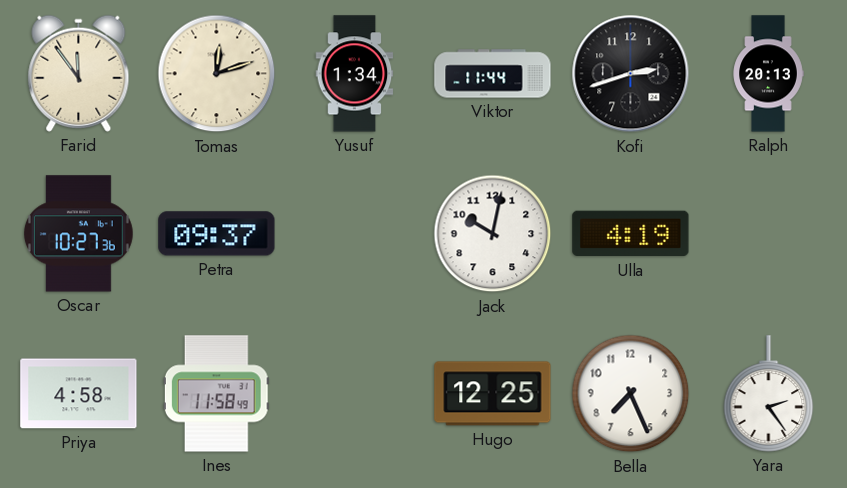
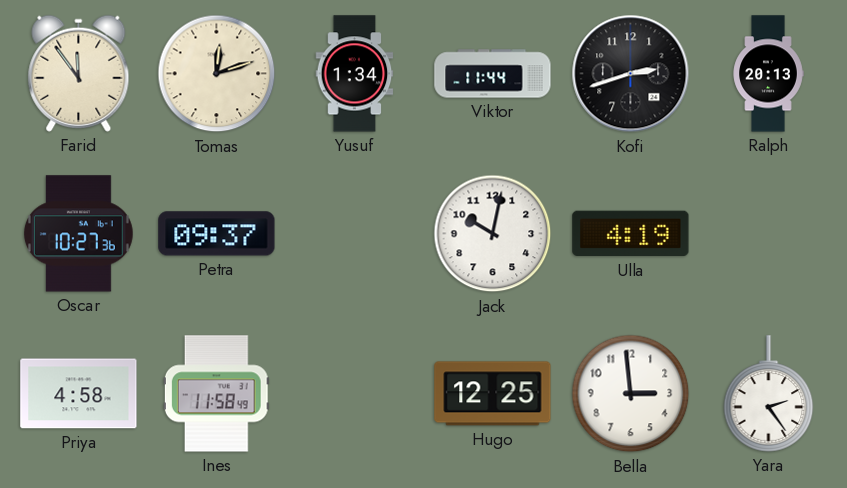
Bella: 7:26 -> 2:59
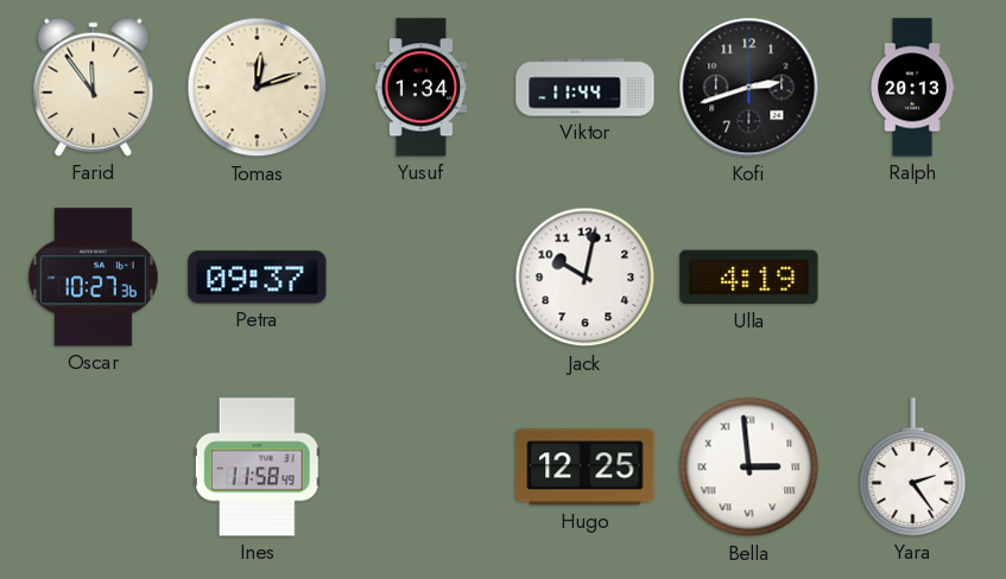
Priya: 4:58 -> none
Bella numerals: Arabic -> Roman
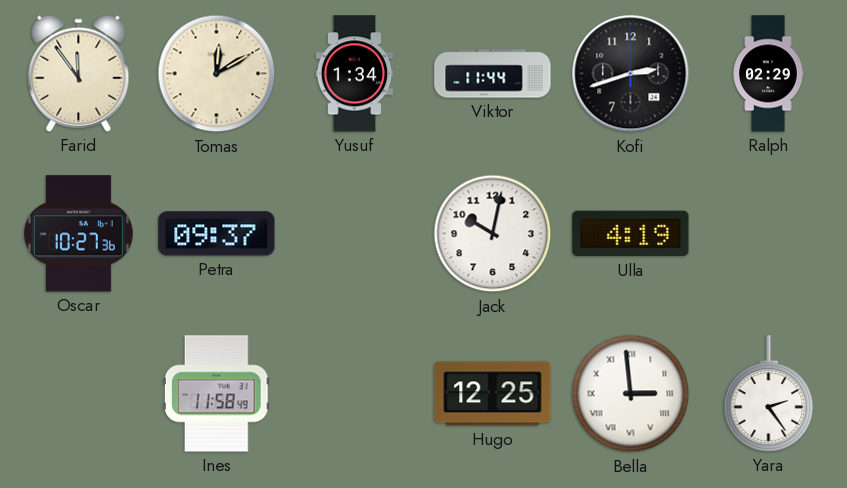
Tomas: 12:12 -> 12:10
Ralph: 20:13 -> 02:29
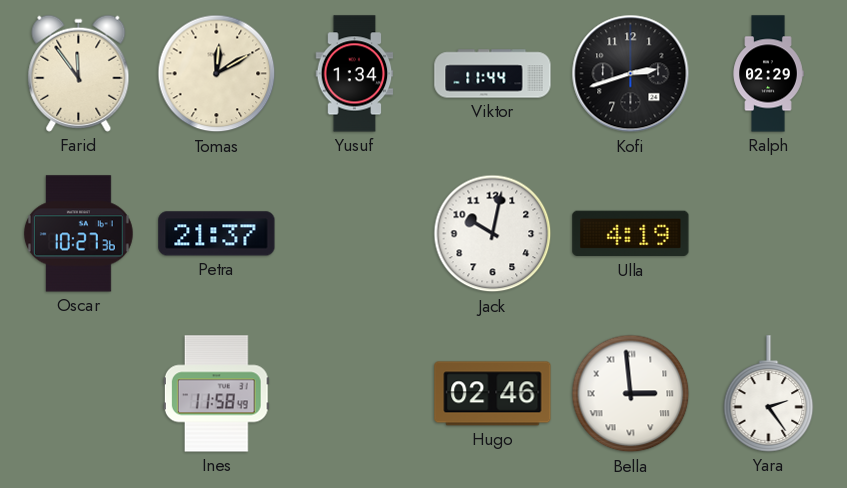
Petra: 09:37 -> 21:37
Hugo: 12:25 -> 02:46
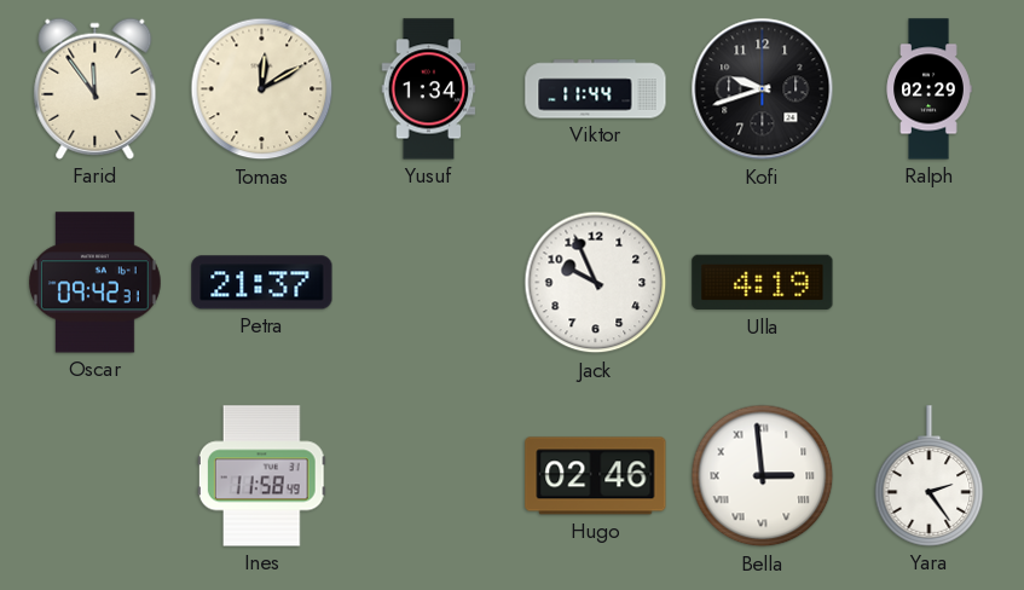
Kofi: 2:42 -> 9:42
Oscar: 10:27 -> 09:42
Jack: 10:02 -> 9:56
